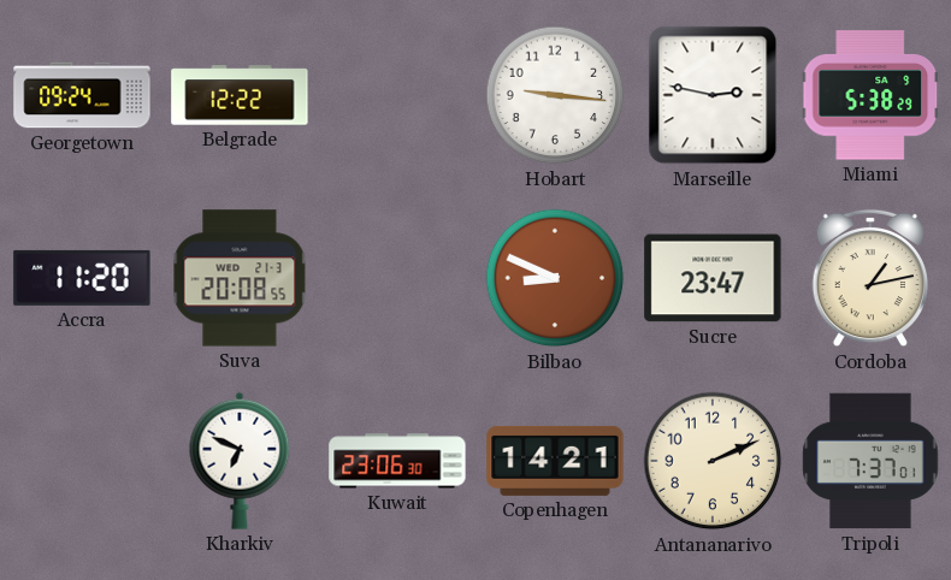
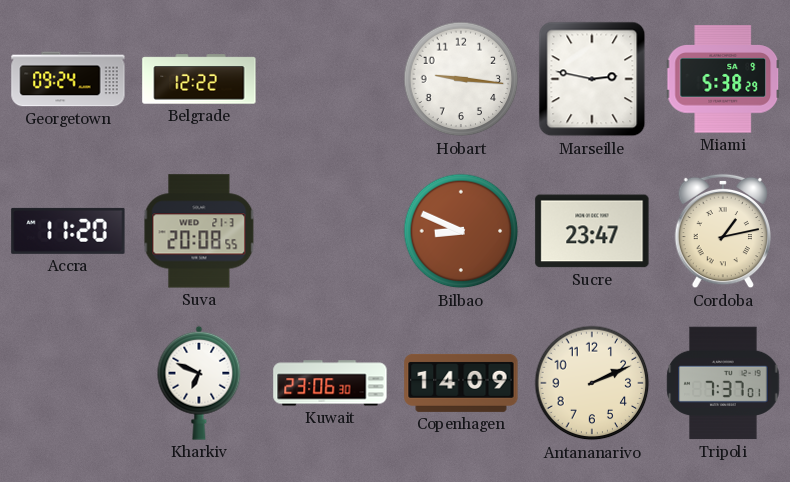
Copenhagen: 14:21 -> 14:09
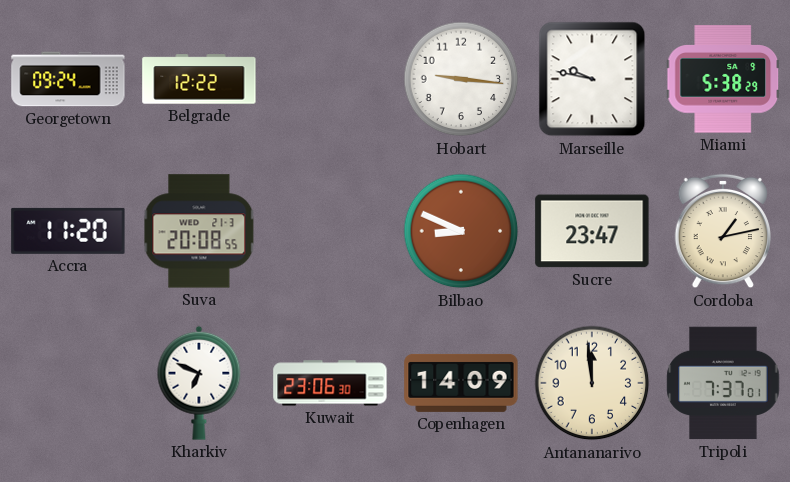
Marseille: 2:47 -> 9:47
Antananarivo: 2:11 -> 11:59
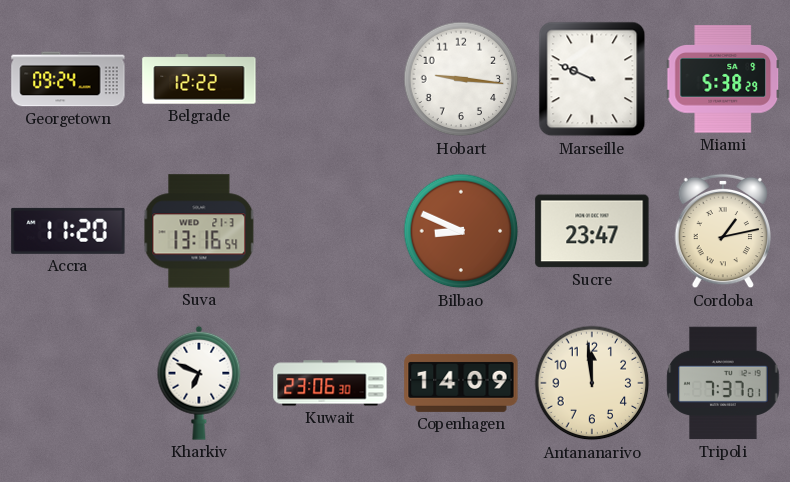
Marseille: 9:47 -> 9:49
Suva: 20:08 -> 13:16
